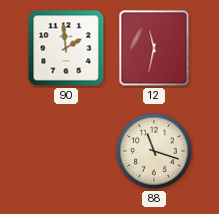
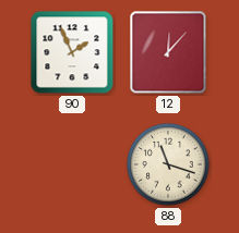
90: 1:59 -> 1:56
12: 11:32 -> 12:07
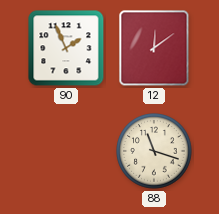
12: 12:07 -> 12:09
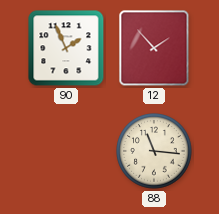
12: 12:09 -> 1:53
88: 11:18 -> 11:16
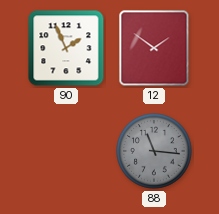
12: 1:53 -> 1:51
88 dial: cream -> grey
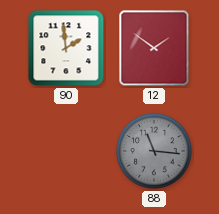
90: 1:56 -> 1:59
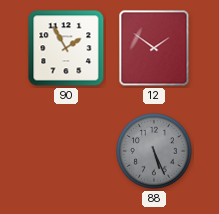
90: 1:59 -> 1:55
88: 11:16 -> 5:26
